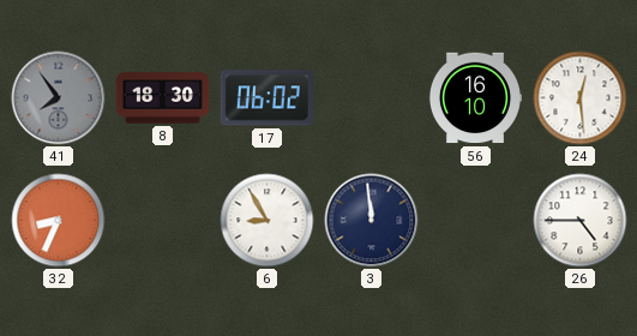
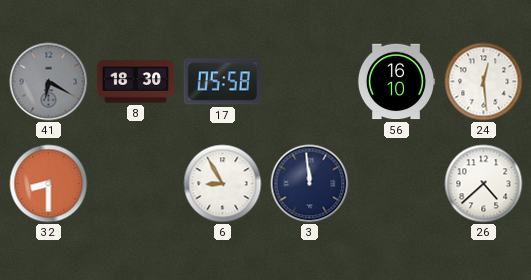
41: 7:54 -> 6:20
17: 06:02 -> 05:58
32: 8:34 -> 8:30
26: 4:45 -> 4:38
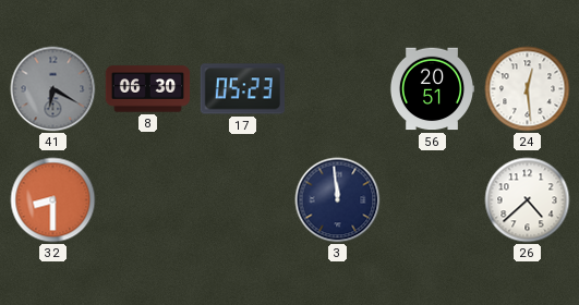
8: 18:30 -> 06:30
17: 05:58 -> 05:23
56: 16:10 -> 20:51
6: 8:55 -> none
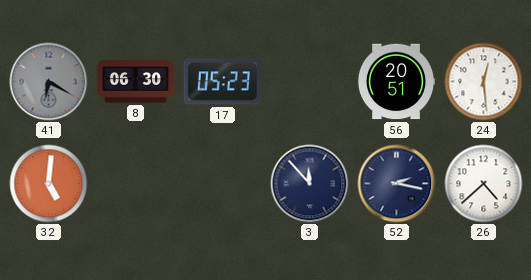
32: 8:30 -> 5:01
3: 11:59 -> 11:53
52: none -> 2:17
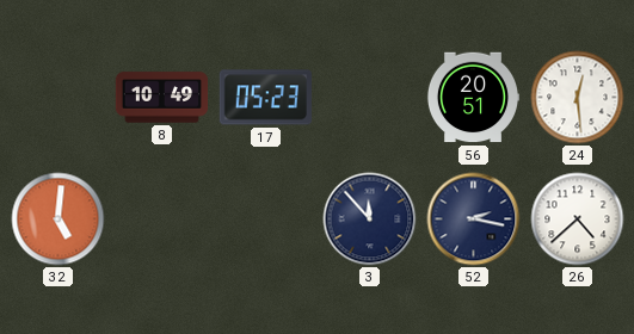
41: 6:20 -> none
8: 06:30 -> 10:49
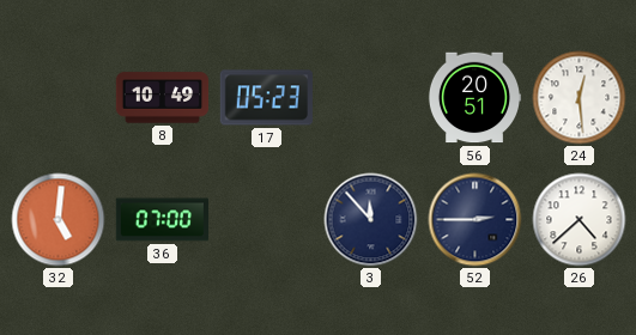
36: none -> 07:00
52: 2:17 -> 2:45
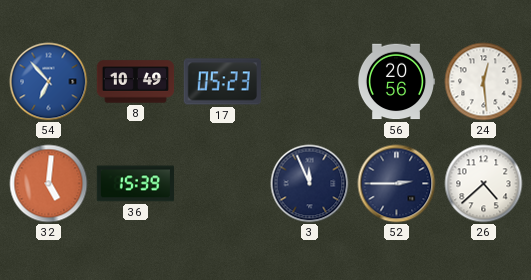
54: none -> 6:53
56: 20:51 -> 20:56
36: 07:00 -> 15:39
3: 11:53 -> 11:56
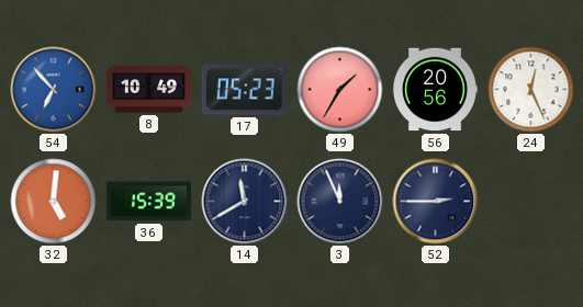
49: none -> 1:35
24: 12:29 -> 12:26
14: none -> 11:40
26: 4:38 -> none
